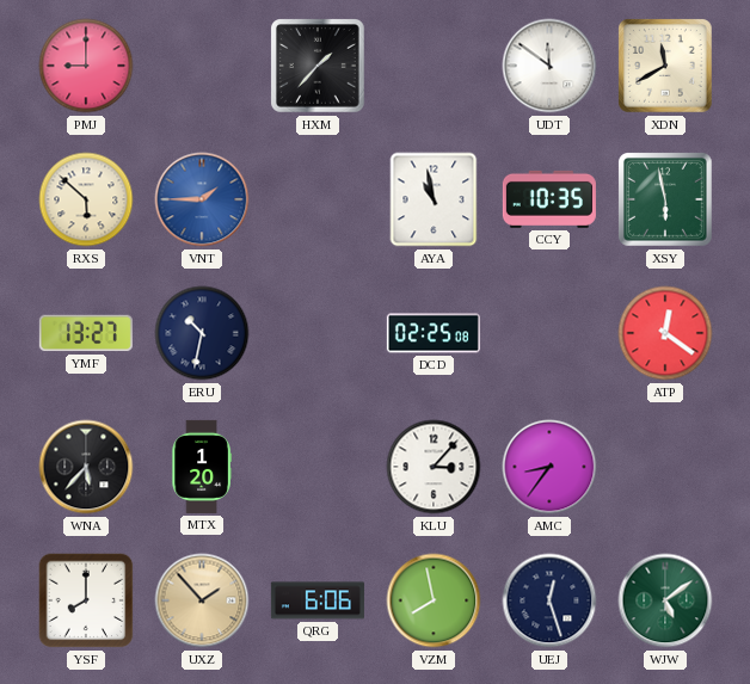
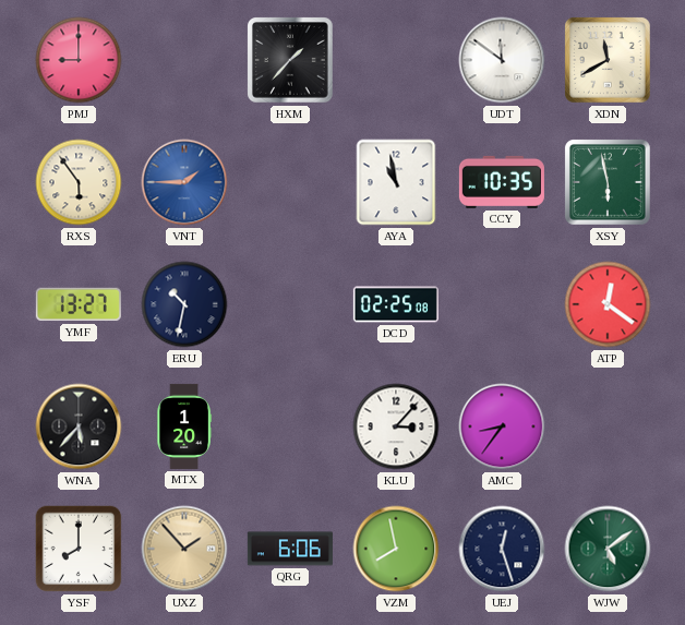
RXS: 5:52 -> 5:54
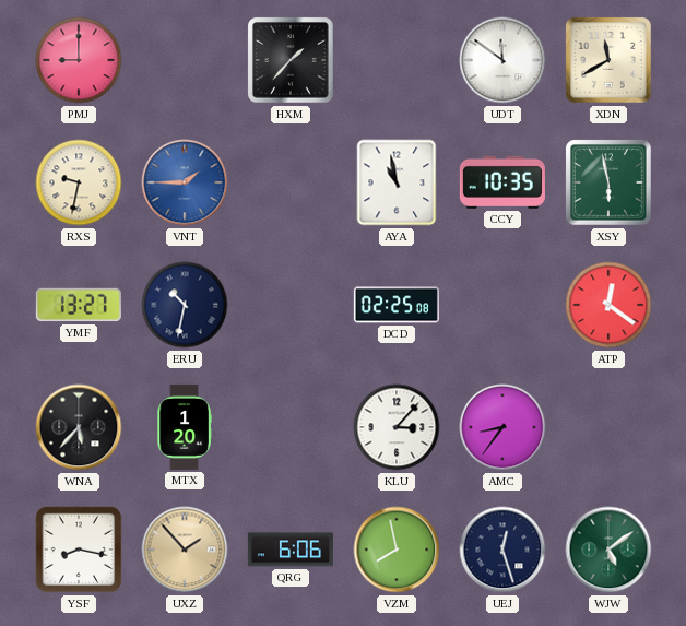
RXS: 5:54 -> 9:32
YSF: 8:00 -> 8:17
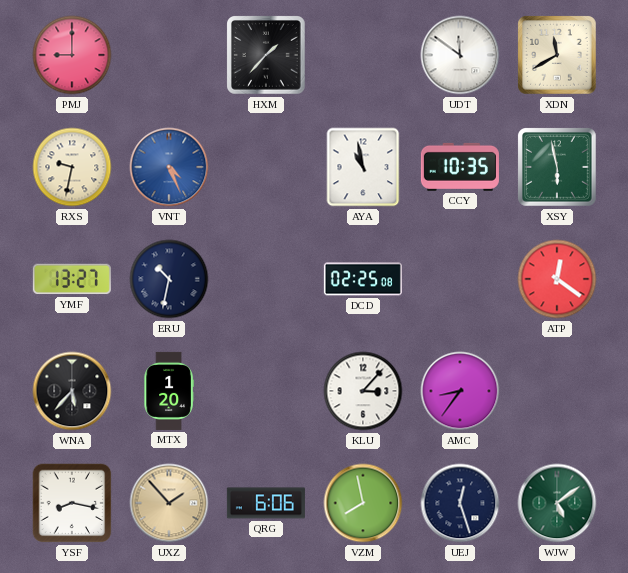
VNT: 1:45 -> 4:26
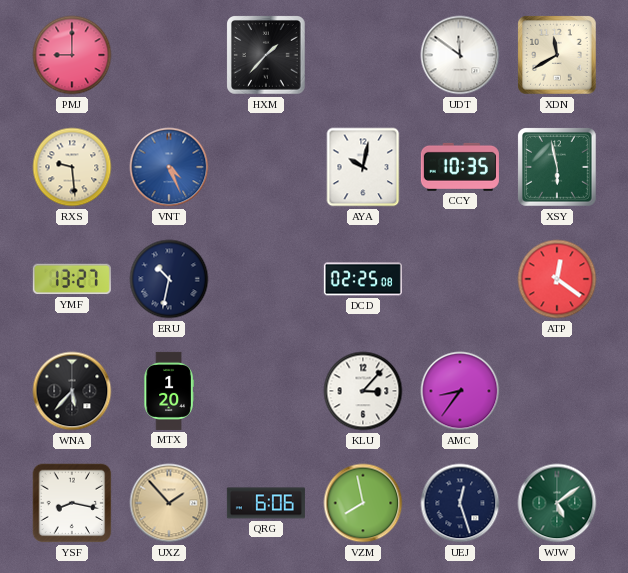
RXS: 9:32 -> 9:29
AYA: 10:58 -> 10:02
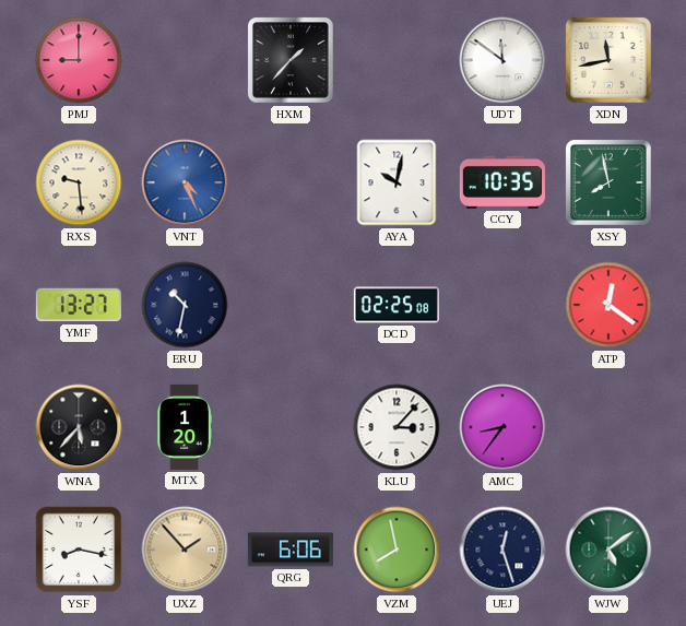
XDN: 11:40 -> 11:43
XSY: 5:58 -> 7:58
